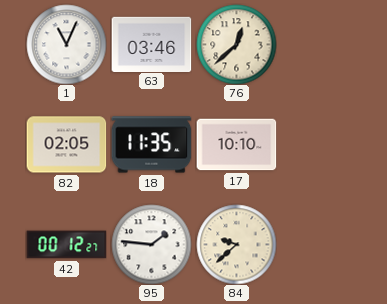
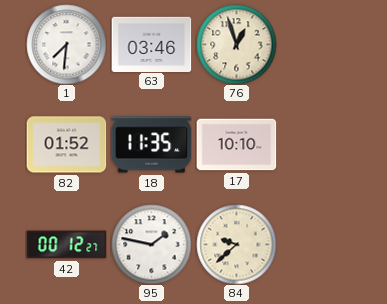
1: 11:04 -> 7:31
76: 12:38 -> 12:57
82: 02:05 -> 01:52
95: 1:46 -> 1:47
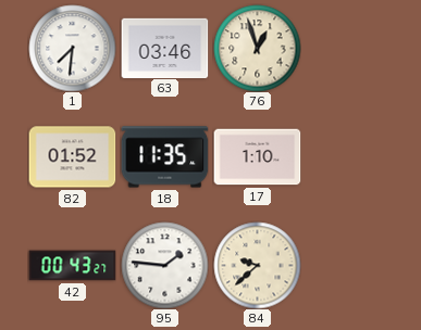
17: 10:10 -> 1:10
42: 00:12 -> 00:43
95: 1:47 -> 1:46
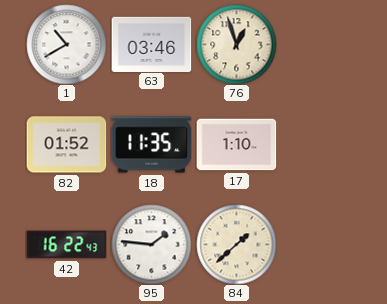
1: 7:31 -> 10:40
42: 00:43 -> 16:22
84: 9:38 -> 1:38
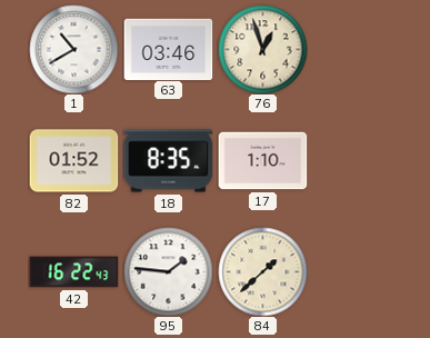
18: 11:35 -> 8:35
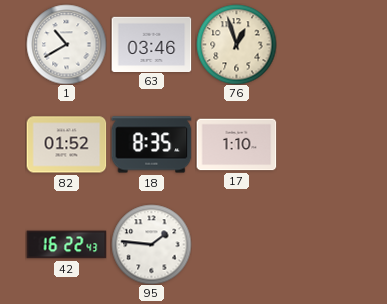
84: 1:38 -> none
